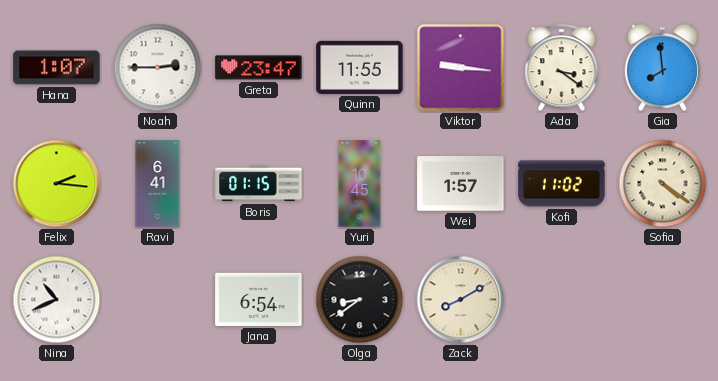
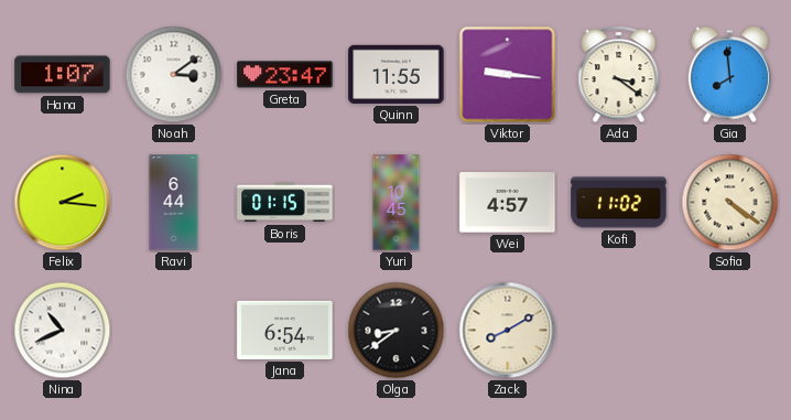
Noah: 2:45 -> 3:09
Ravi: 6:41 -> 6:44
Wei: 1:57 -> 4:57
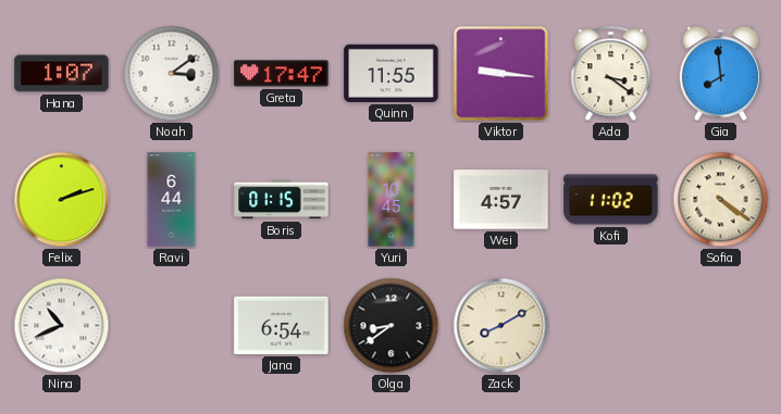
Greta: 23:47 -> 17:47
Felix: 2:16 -> 2:12
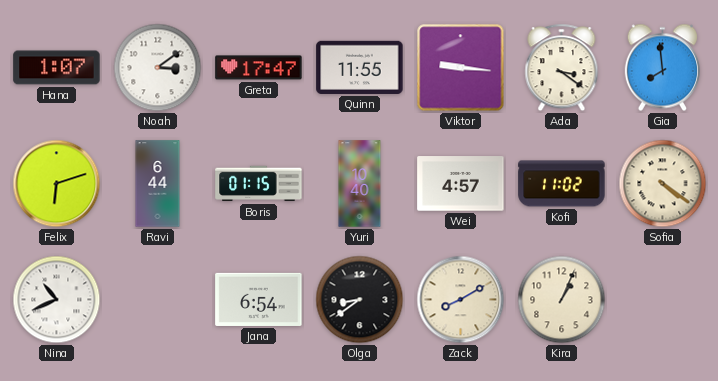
Felix: 2:12 -> 6:12
Yuri: 10:45 -> 10:40
Kira: none -> 1:04
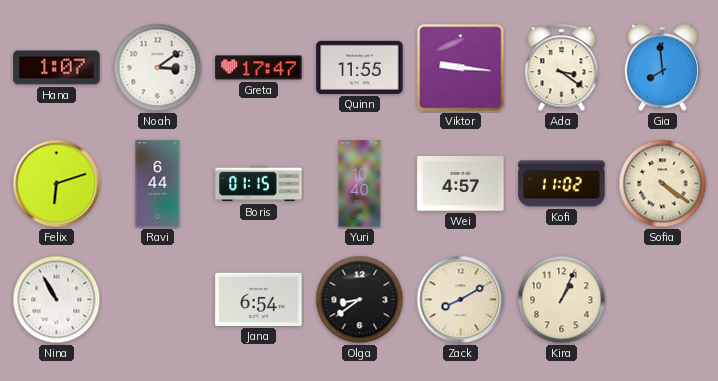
Nina: 10:41 -> 10:55
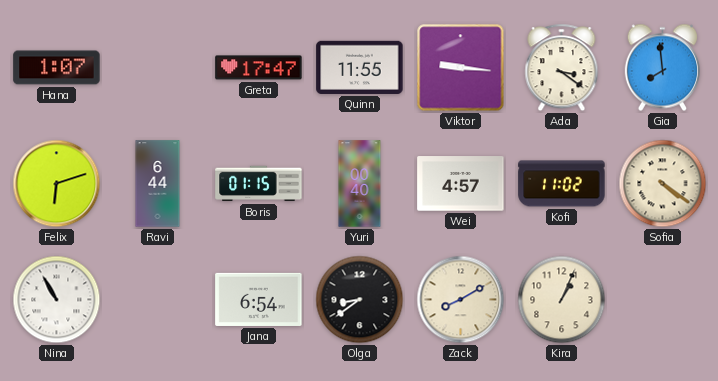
Noah: 3:09 -> none
Yuri: 10:40 -> 00:40
